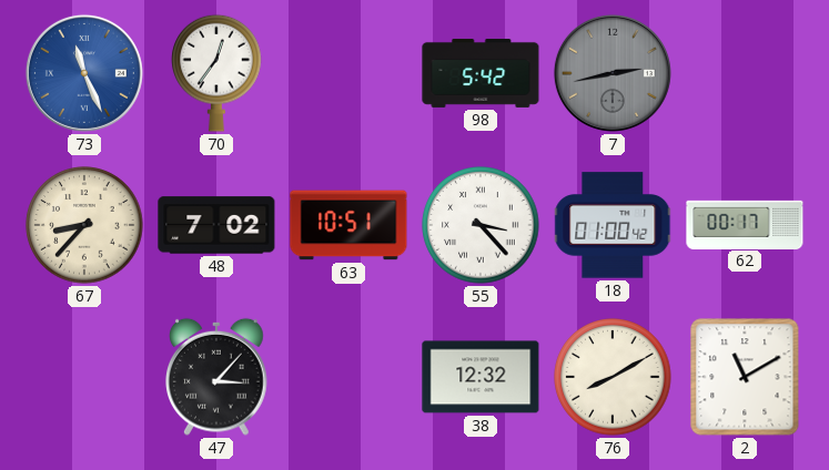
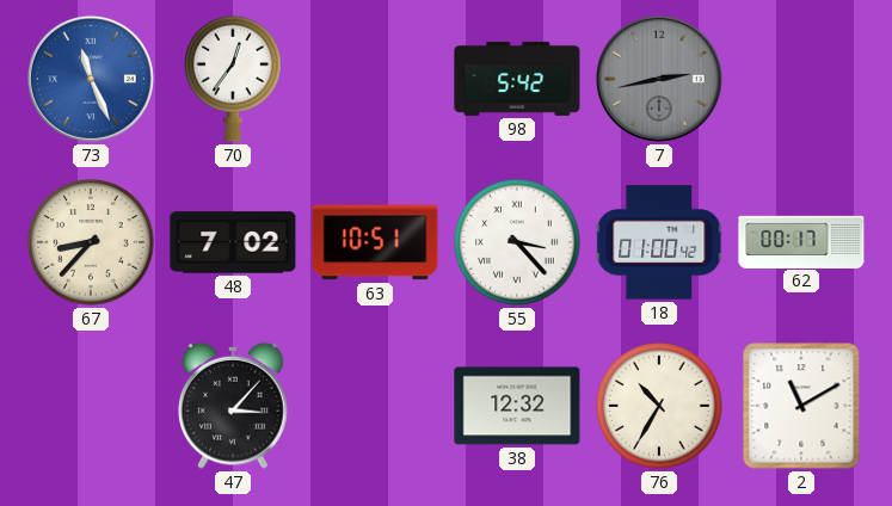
76: 8:10 -> 10:35
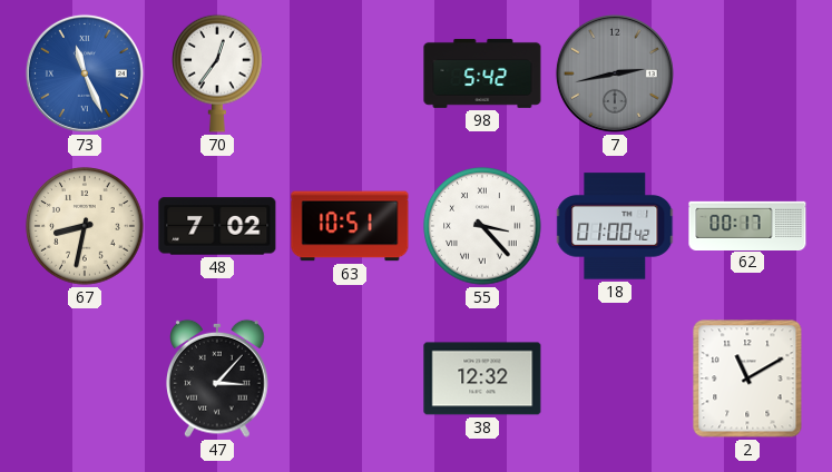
67: 8:37 -> 8:32
76: 10:35 -> none
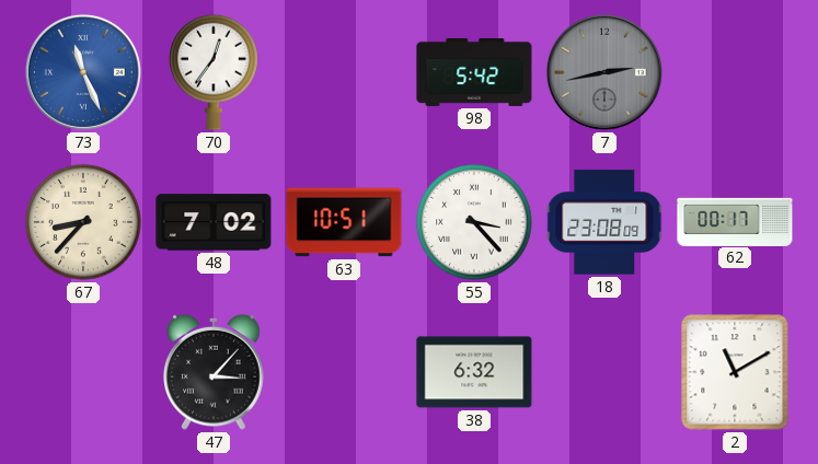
67: 8:32 -> 8:37
18: 01:00 -> 23:08
38: 12:32 -> 6:32
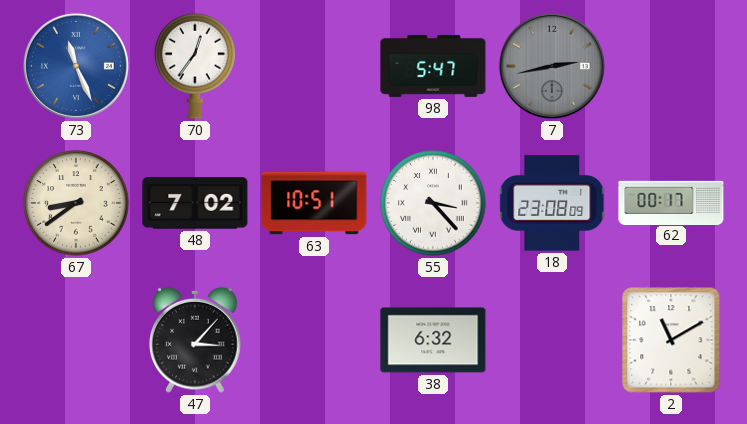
98: 5:42 -> 5:47
67: 8:37 -> 8:39
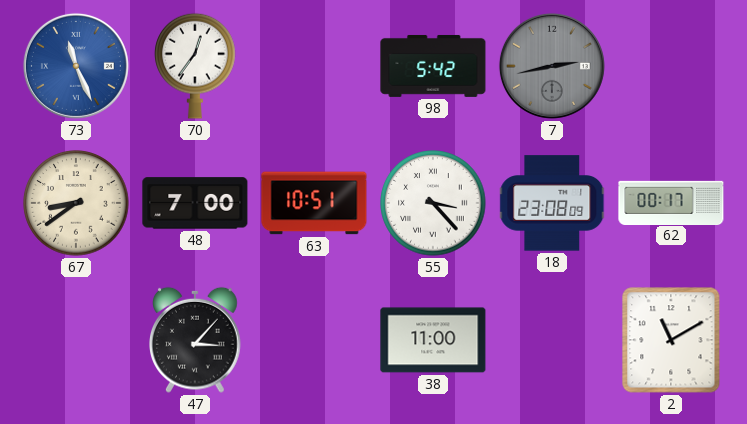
98: 5:47 -> 5:42
48: 7:02 -> 7:00
38: 6:32 -> 11:00
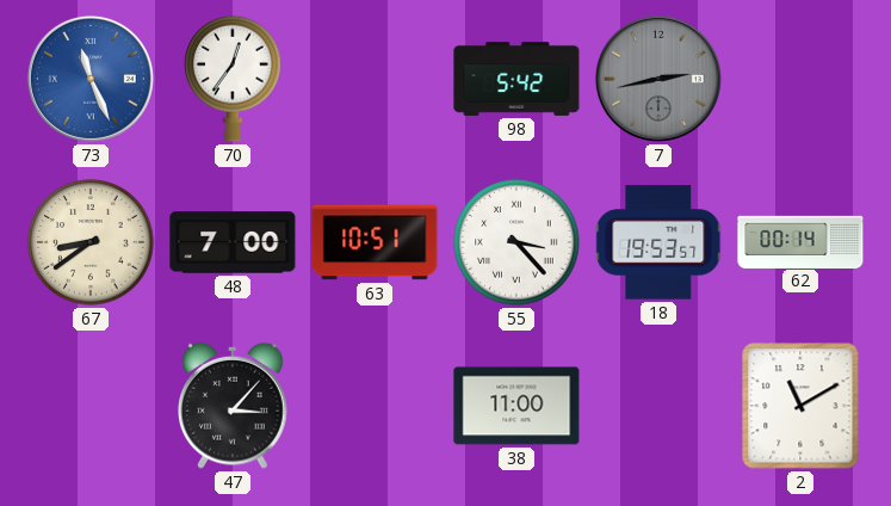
18: 23:08 -> 19:53
62: 00:17 -> 00:14
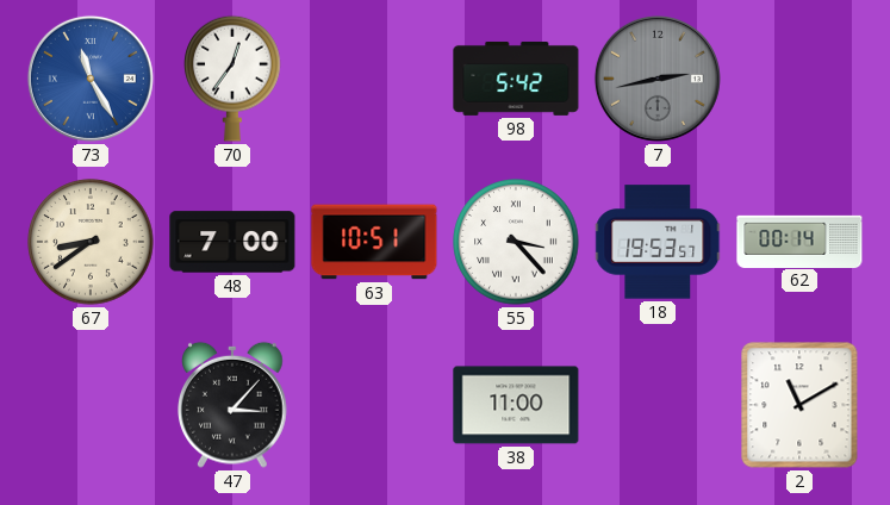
73: 11:26 -> 11:25
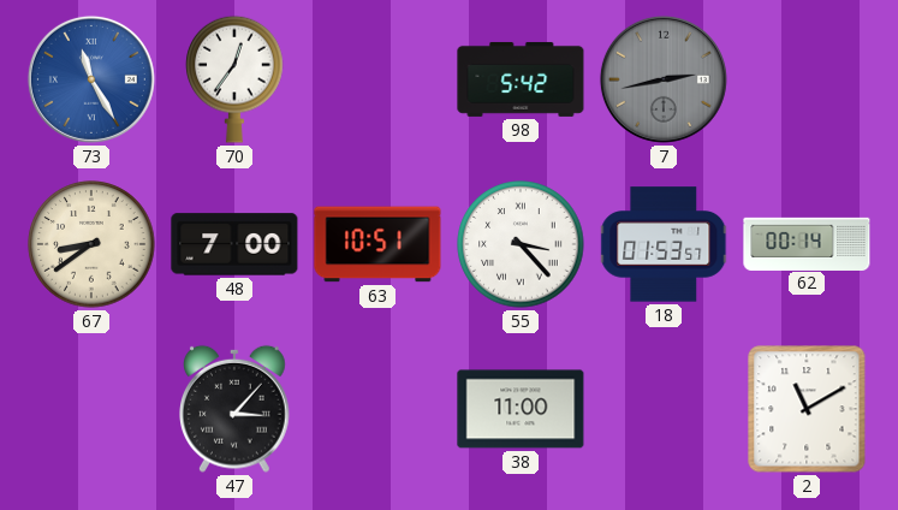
18: 19:53 -> 01:53
